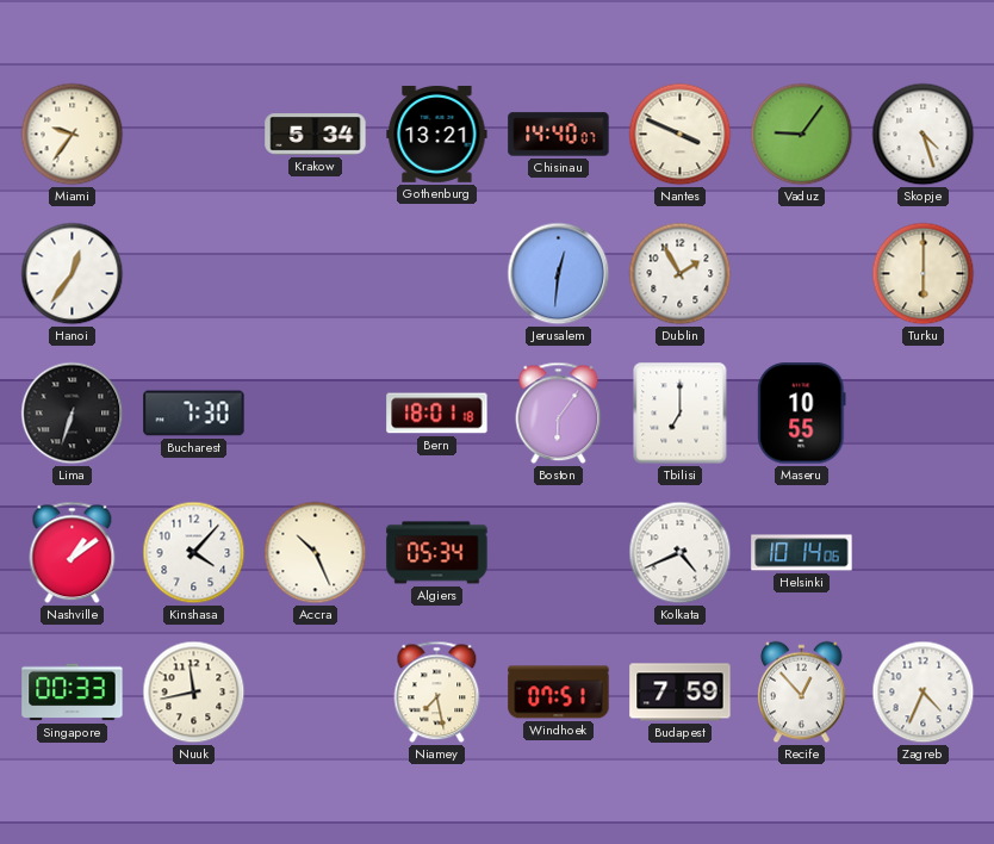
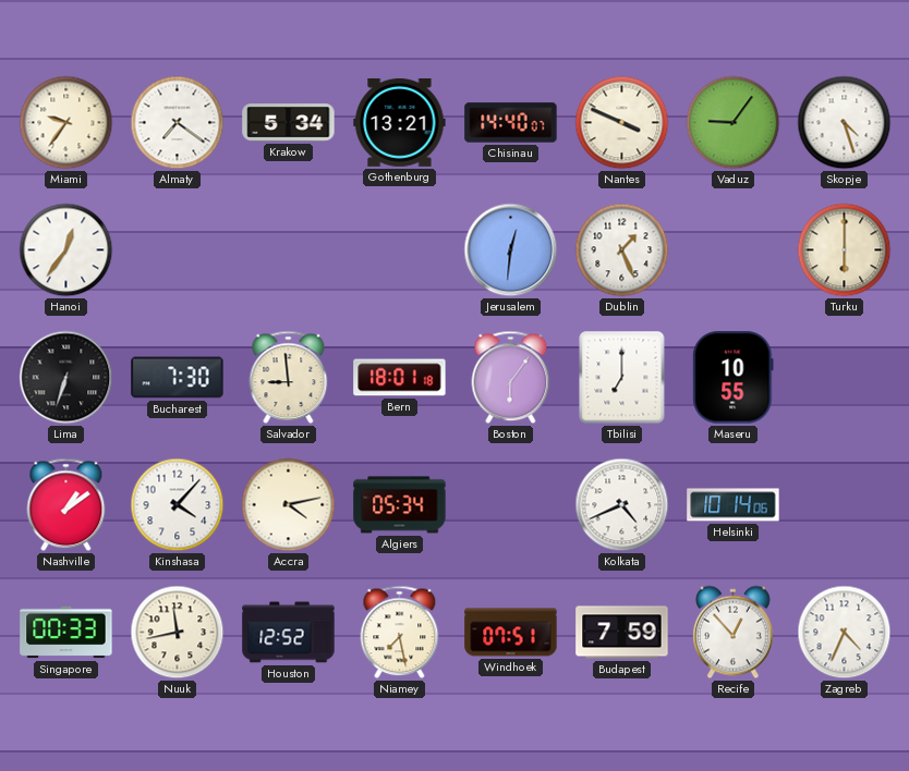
Almaty: none -> 7:21
Dublin: 1:55 -> 1:26
Salvador: none -> 8:59
Accra: 10:26 -> 4:13
Houston: none -> 12:52
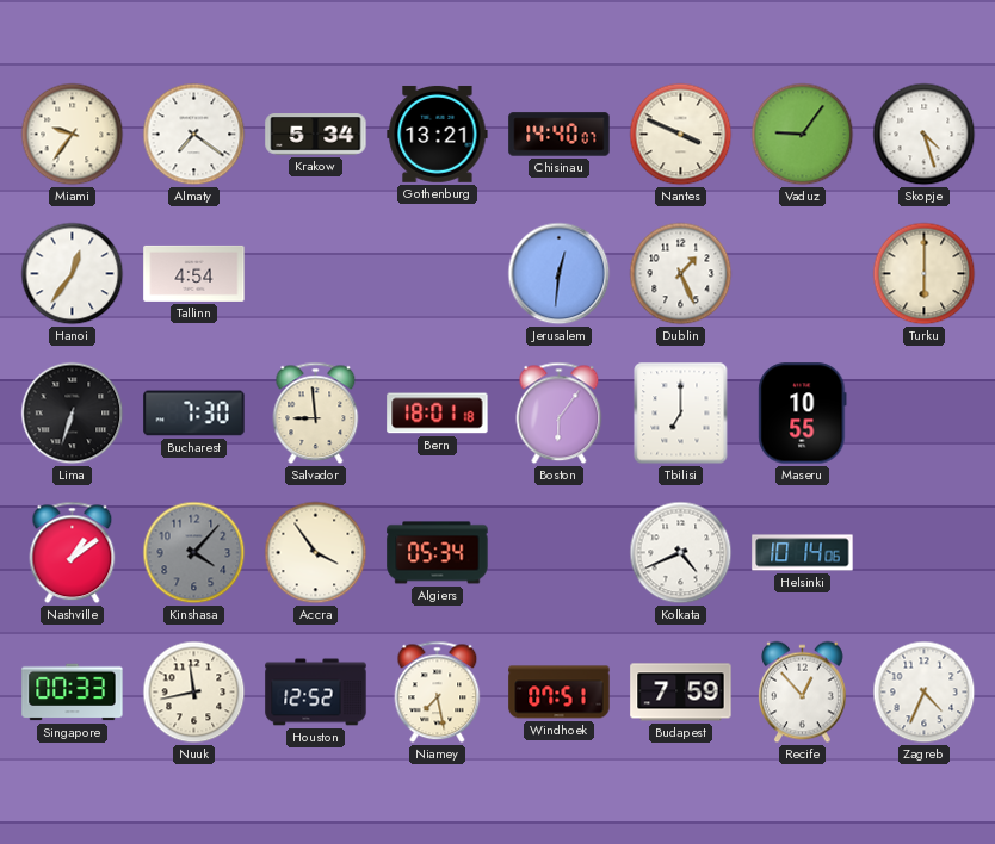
Tallinn: none -> 4:54
Kinshasa dial: white -> grey
Accra: 4:13 -> 3:54
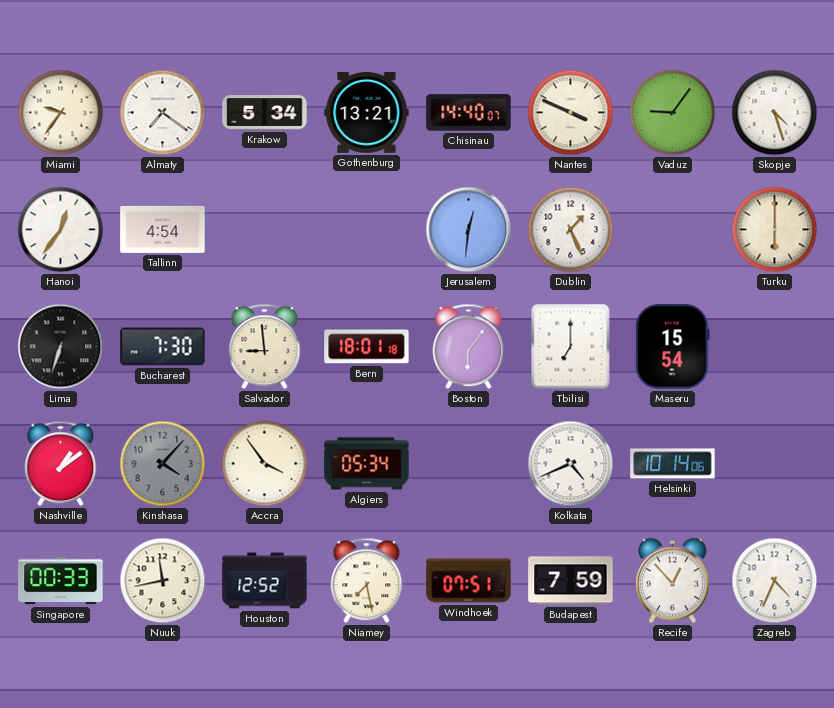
Maseru: 10:55 -> 15:54
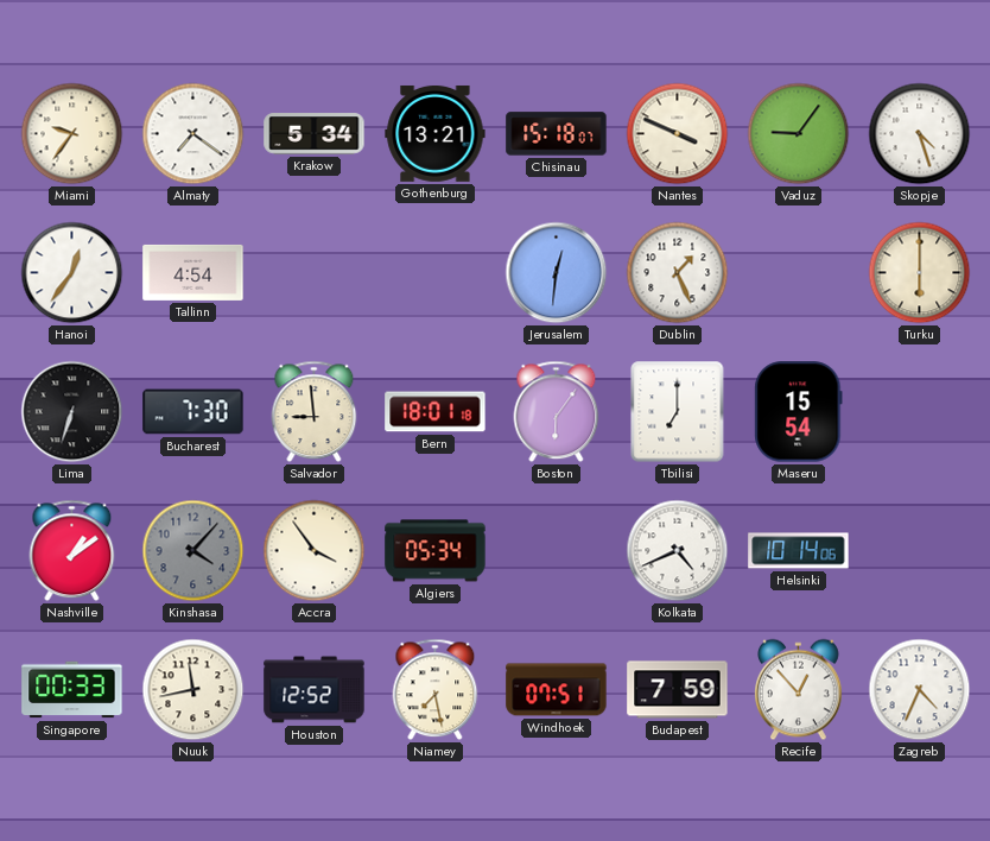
Chisinau: 14:40 -> 15:18
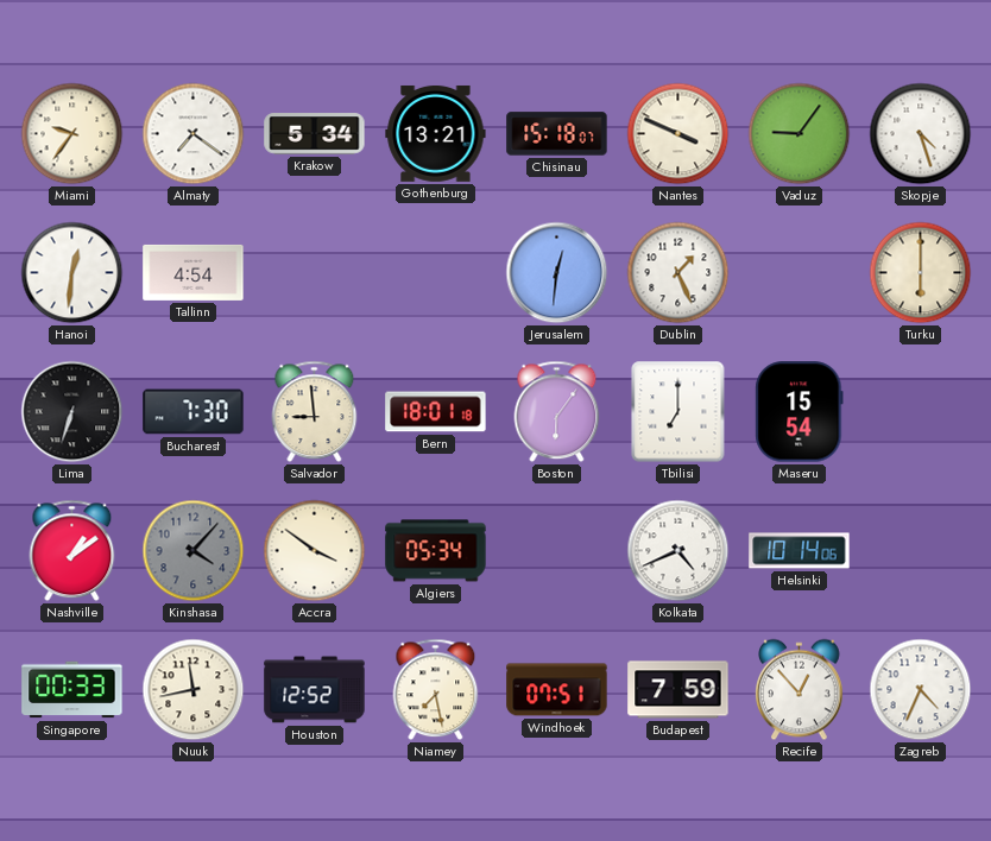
Hanoi: 12:36 -> 12:31
Accra: 3:54 -> 3:51
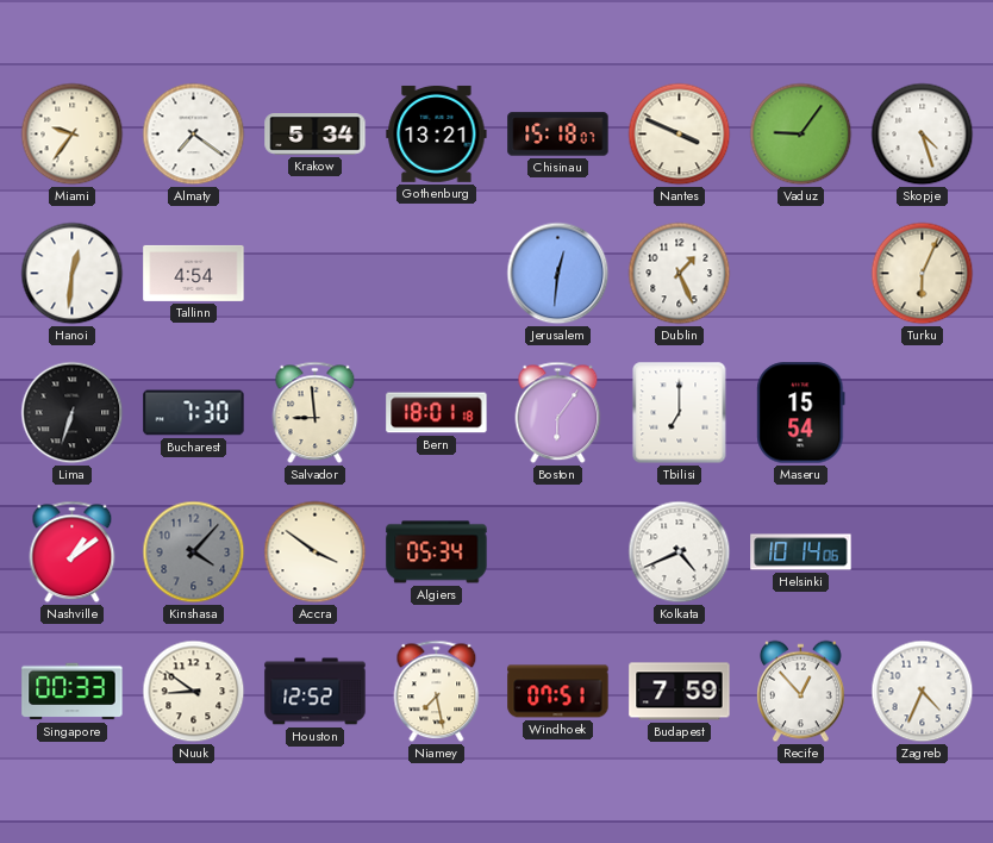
Turku: 6:00 -> 6:04
Nuuk: 11:43 -> 8:51
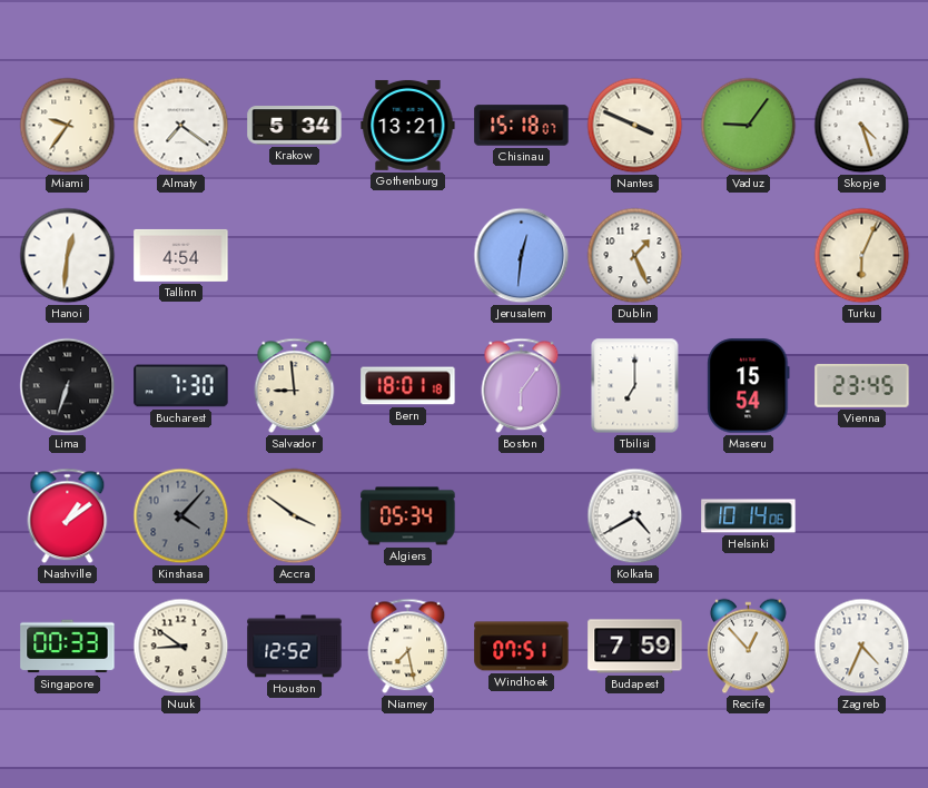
Vienna: none -> 23:45
Kolkata: 4:41 -> 4:40
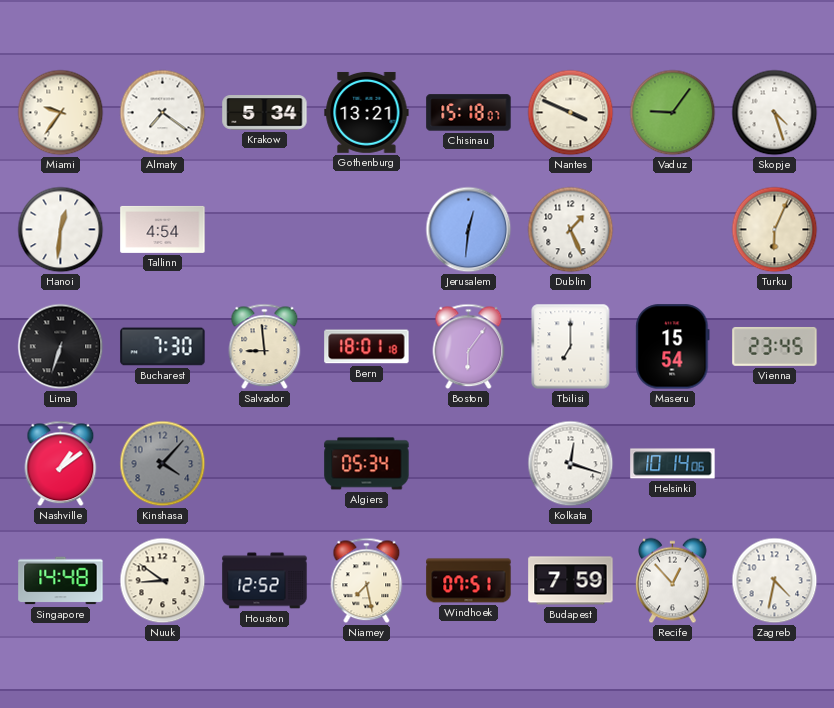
Accra: 3:51 -> none
Kolkata: 4:40 -> 12:18
Singapore: 00:33 -> 14:48
Zagreb: 4:34 -> 4:32
